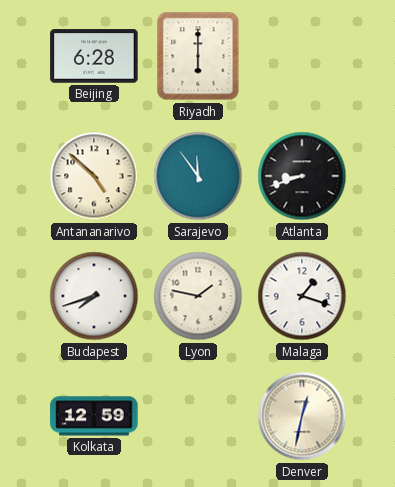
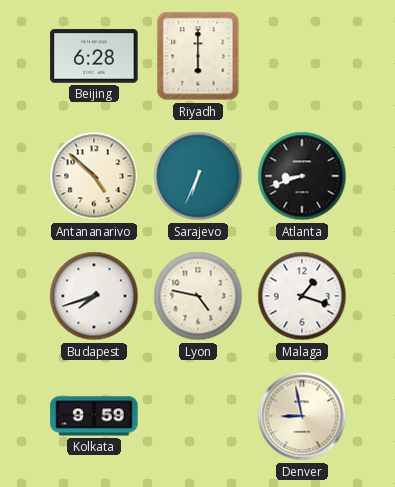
Sarajevo: 11:54 -> 6:34
Lyon: 1:47 -> 4:47
Kolkata: 12:59 -> 9:59
Denver: 12:32 -> 8:58
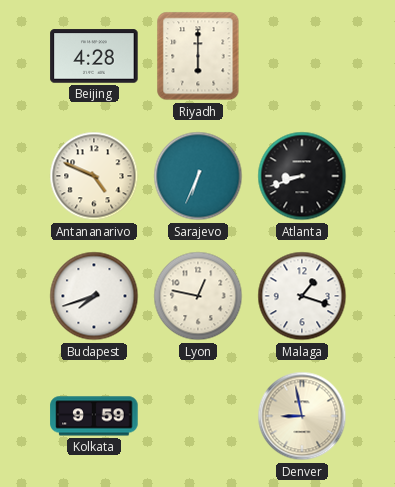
Beijing: 6:28 -> 4:28
Antananarivo: 4:52 -> 4:49
Lyon: 4:47 -> 12:47
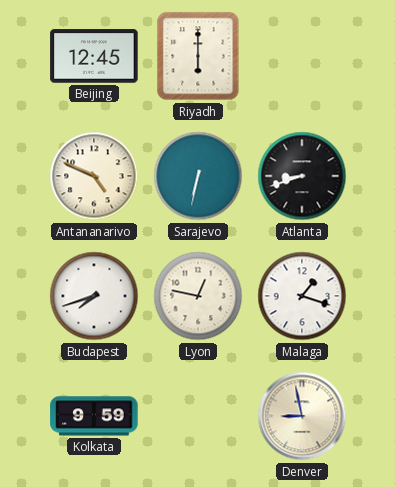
Beijing: 4:28 -> 12:45
Sarajevo: 6:34 -> 6:32
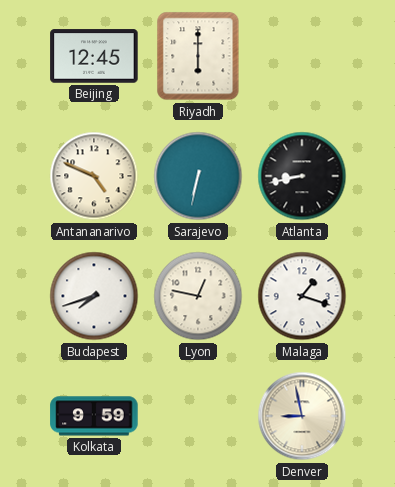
Atlanta: 8:42 -> 8:43
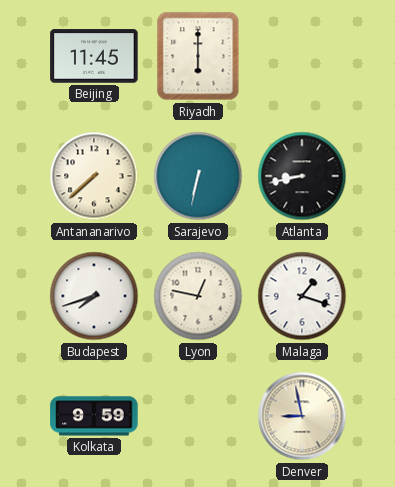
Beijing: 12:45 -> 11:45
Antananarivo: 4:49 -> 7:38
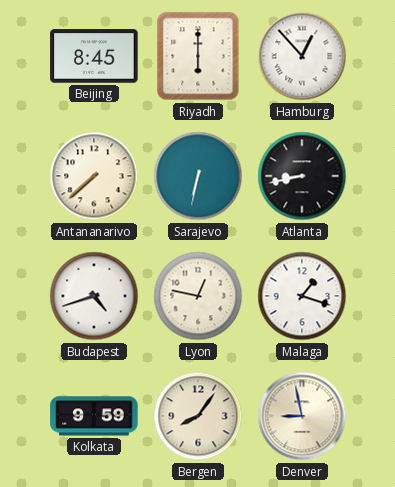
Beijing: 11:45 -> 8:45
Hamburg: none -> 12:53
Budapest: 7:42 -> 4:42
Bergen: none -> 8:06
